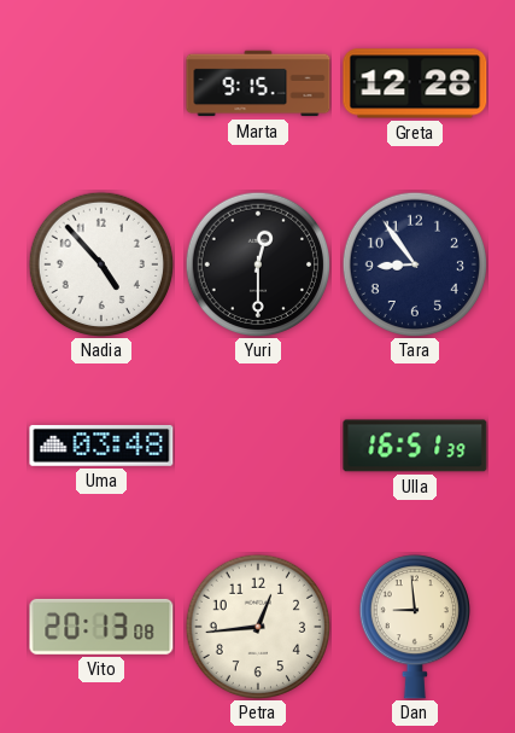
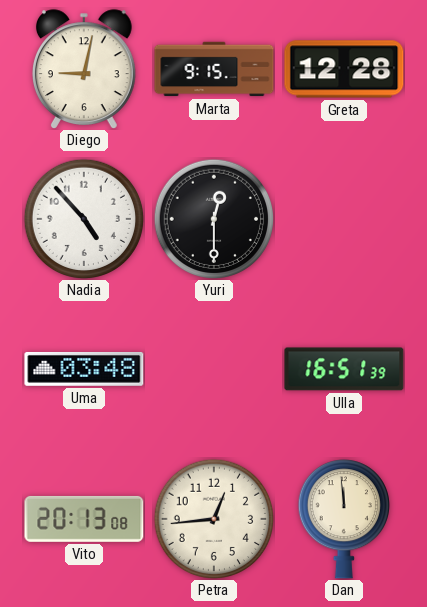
Diego: none -> 9:02
Tara: 8:54 -> none
Dan: 8:59 -> 11:59
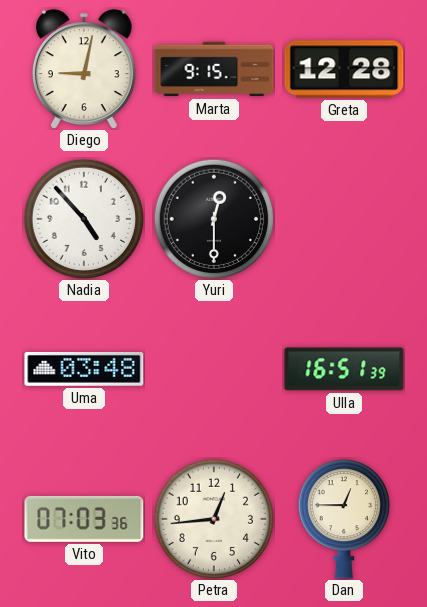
Vito: 20:13 -> 07:03
Dan: 11:59 -> 12:45
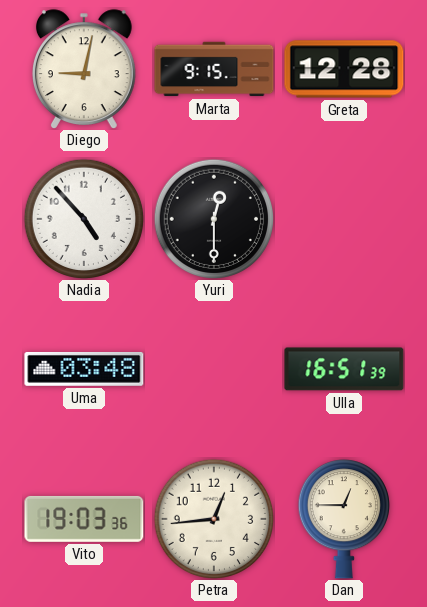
Vito: 07:03 -> 19:03
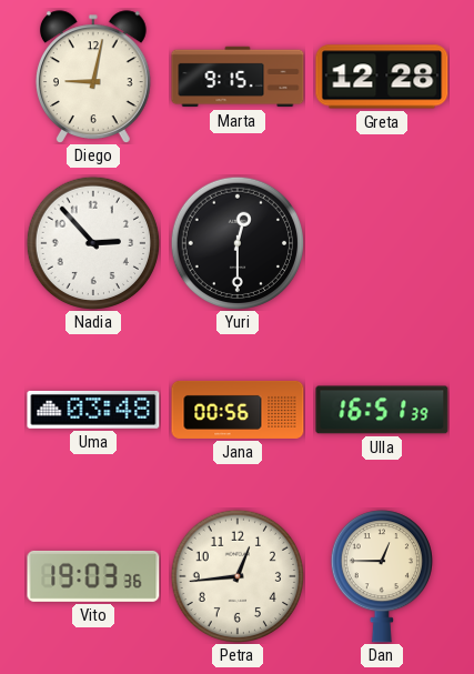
Nadia: 4:53 -> 2:53
Jana: none -> 00:56
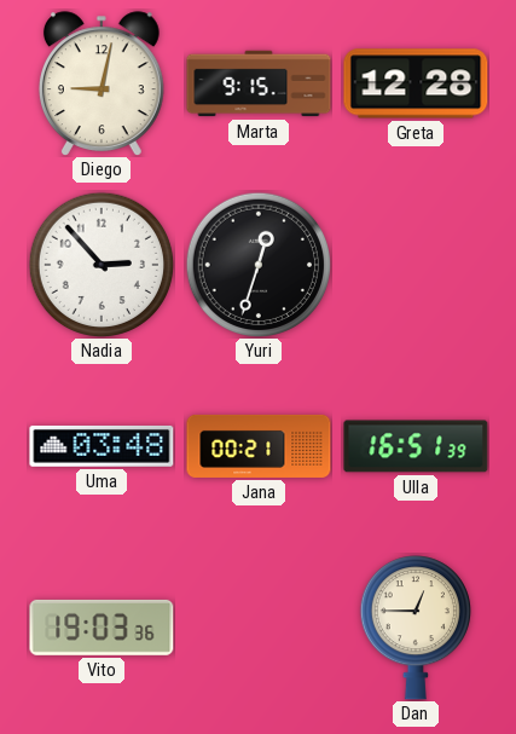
Yuri: 12:30 -> 12:33
Jana: 00:56 -> 00:21
Petra: 12:44 -> none
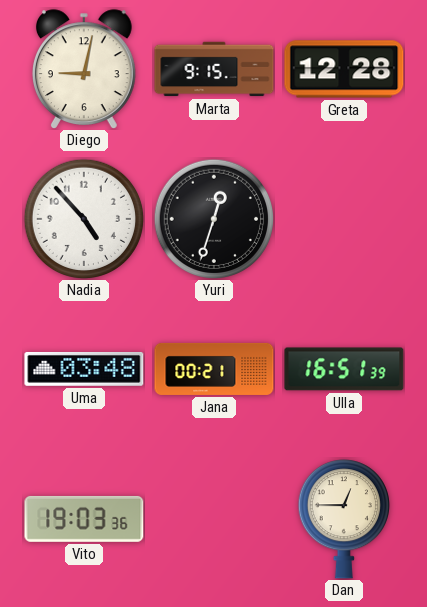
Nadia: 2:53 -> 4:53
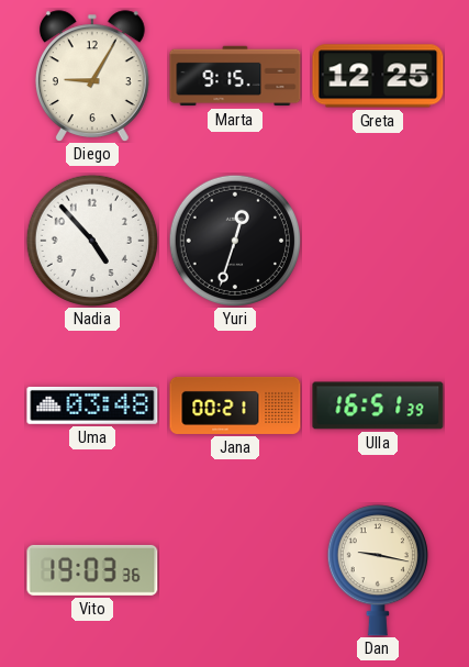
Diego: 9:02 -> 9:05
Greta: 12:28 -> 12:25
Dan: 12:45 -> 9:17
